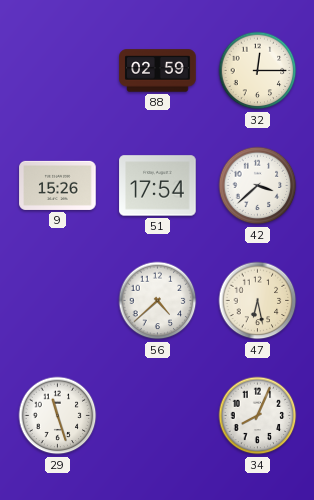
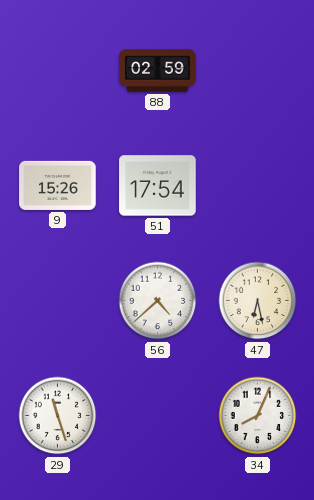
32: 12:15 -> none
42: 3:38 -> none
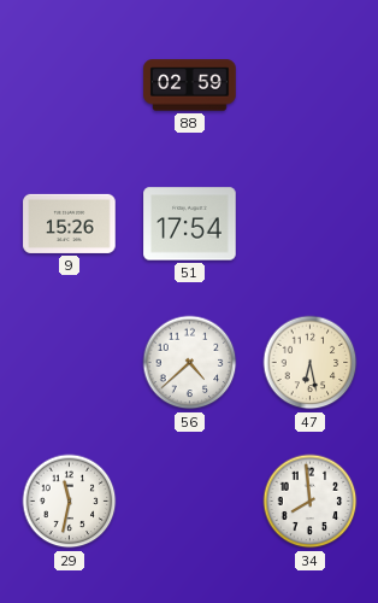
29: 11:27 -> 11:32
34: 8:04 -> 7:59
